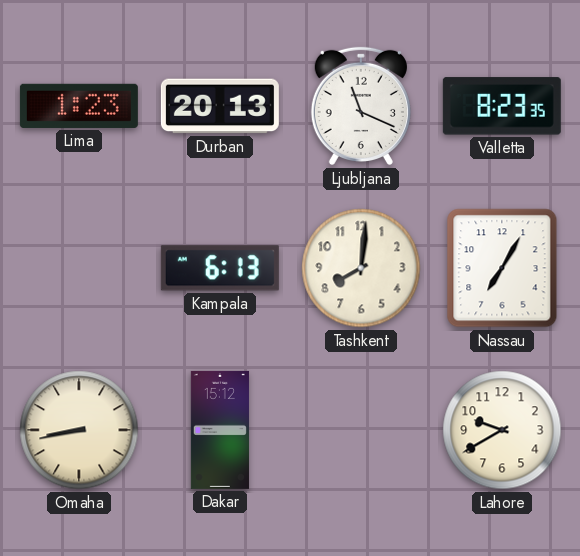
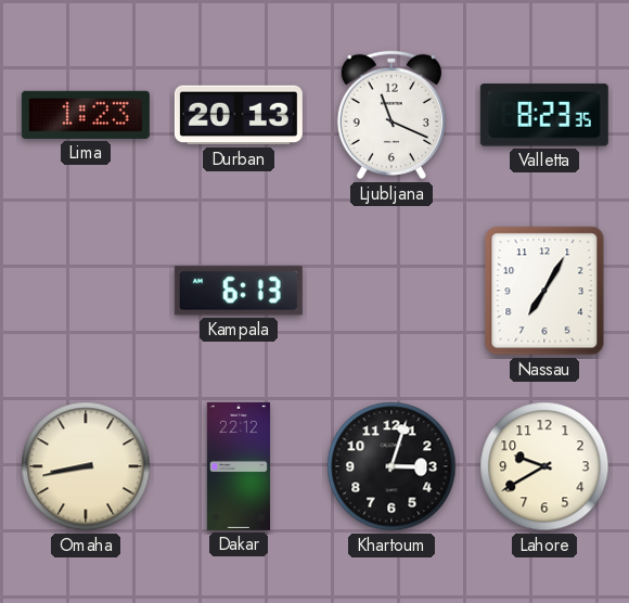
Tashkent: 8:01 -> none
Dakar: 15:12 -> 22:12
Khartoum: none -> 3:03
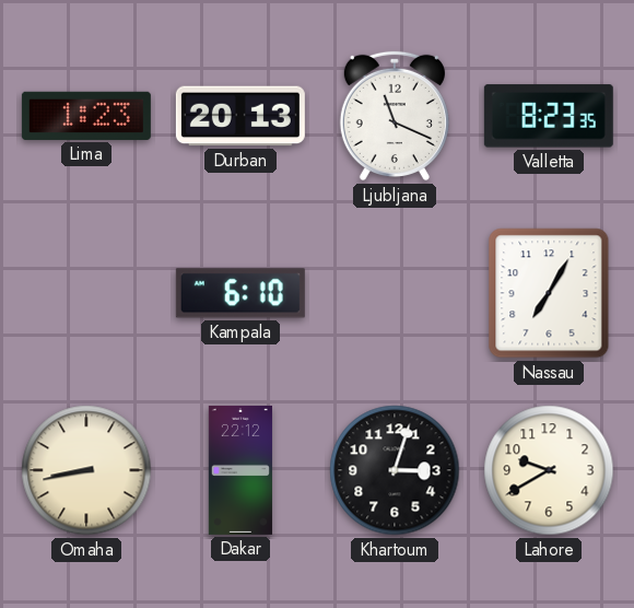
Kampala: 6:13 -> 6:10
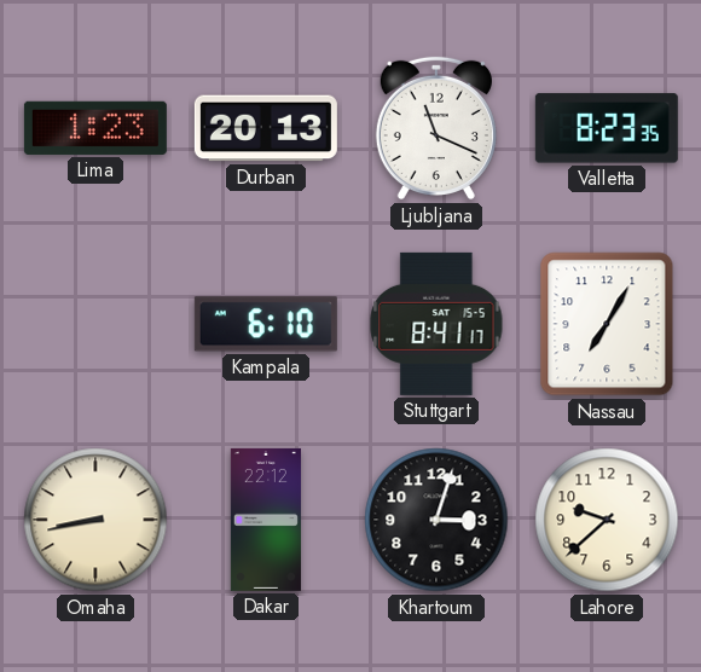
Stuttgart: none -> 8:41
Lahore: 9:40 -> 9:38
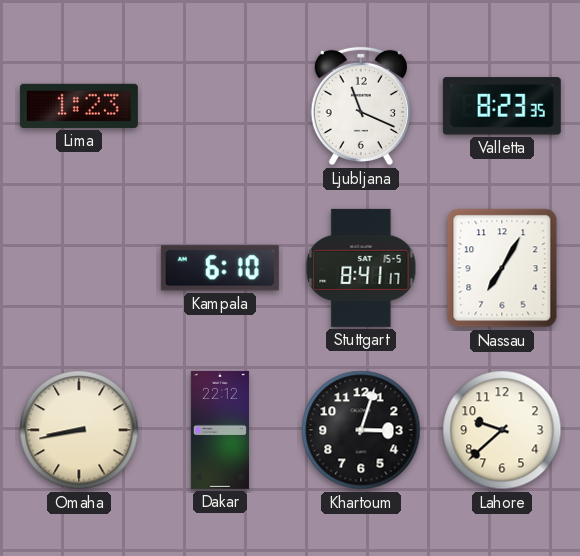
Durban: 20:13 -> none
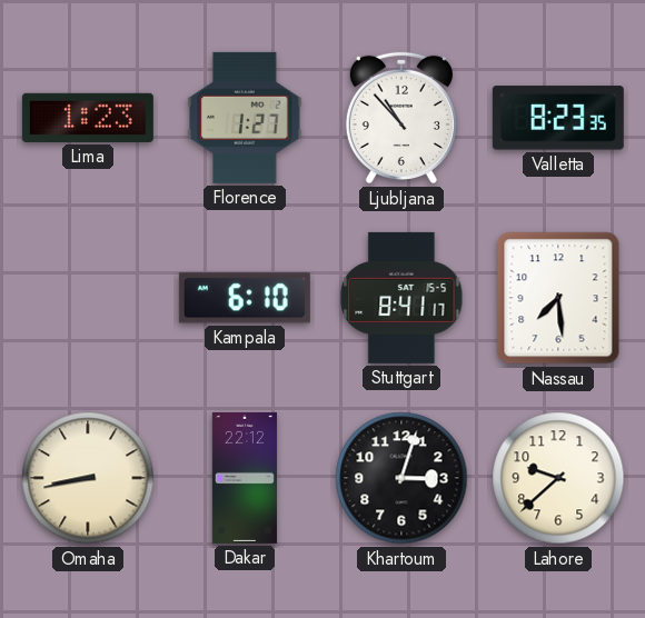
Florence: none -> 1:27
Ljubljana: 11:19 -> 10:53
Nassau: 7:05 -> 7:29
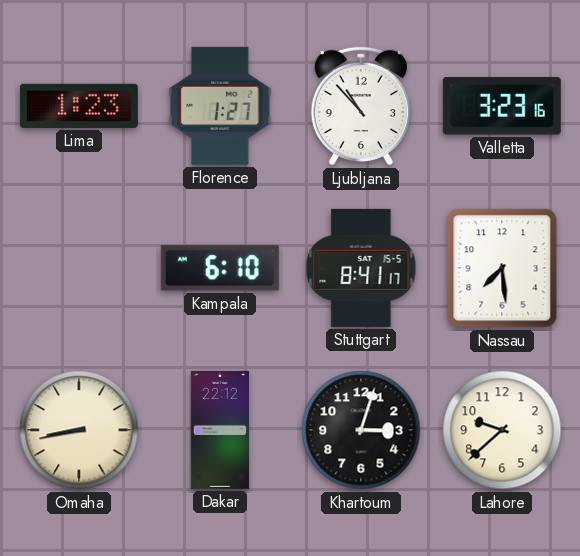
Valletta: 8:23 -> 3:23
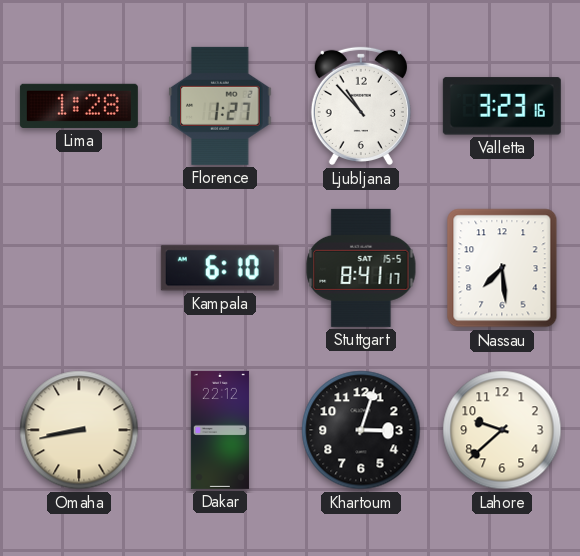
Lima: 1:23 -> 1:28
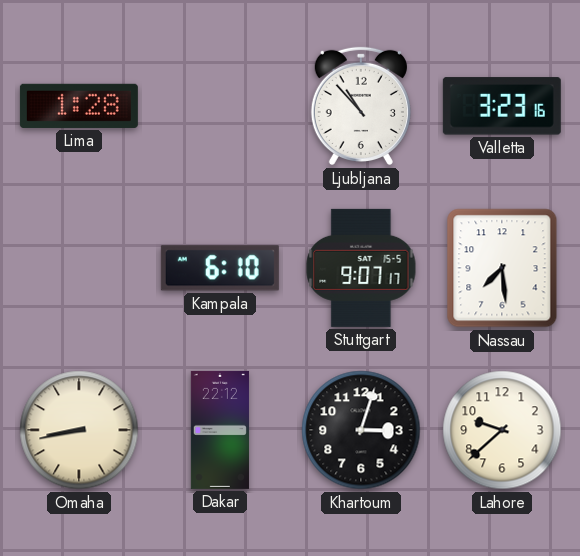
Florence: 1:27 -> none
Stuttgart: 8:41 -> 9:07
